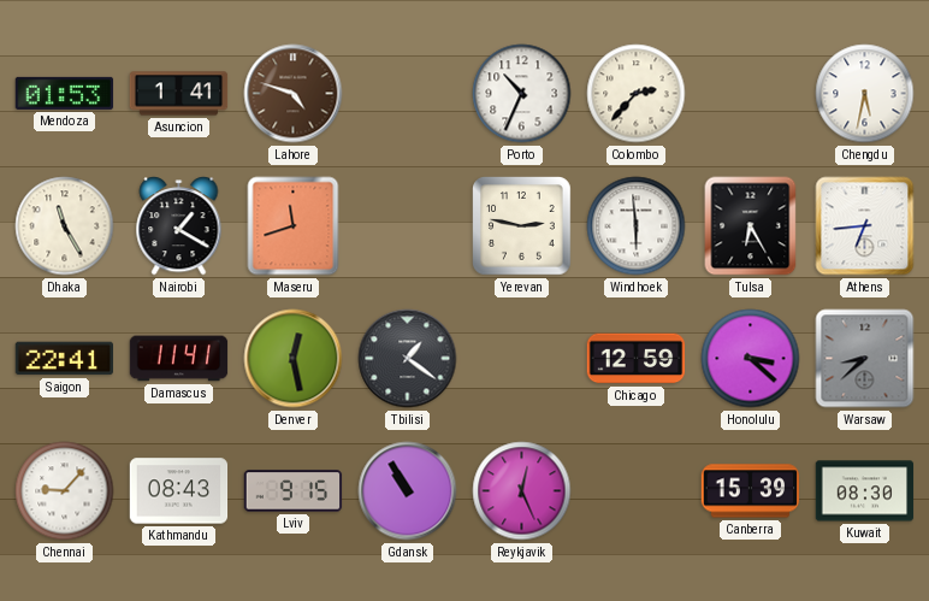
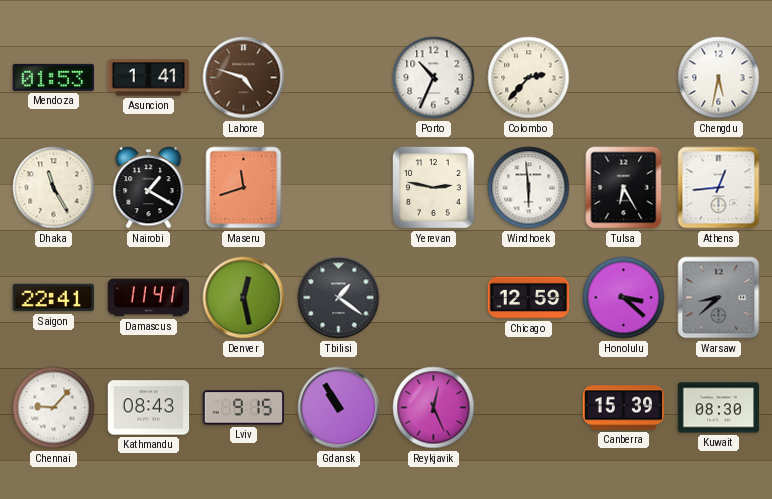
Athens: 6:44 -> 12:44
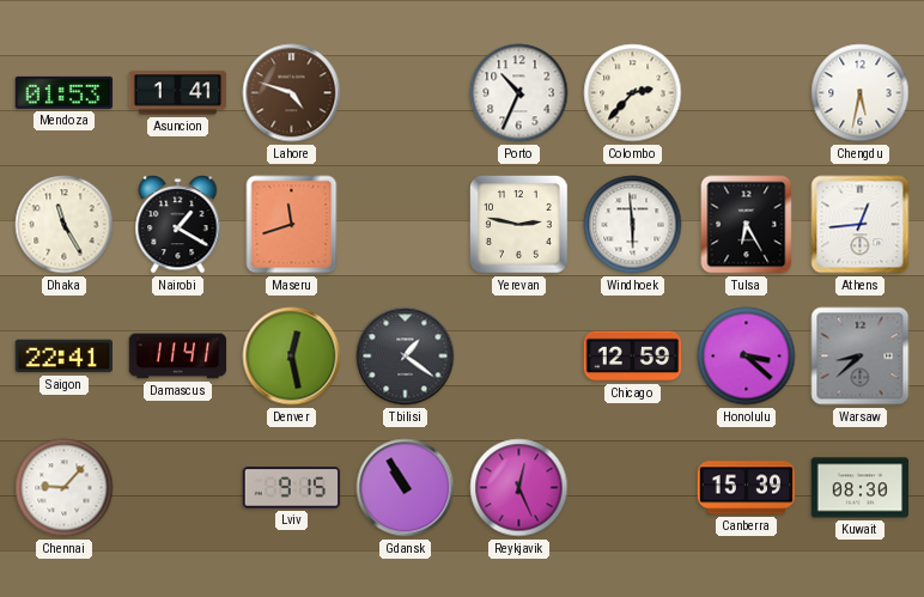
Kathmandu: 08:43 -> none
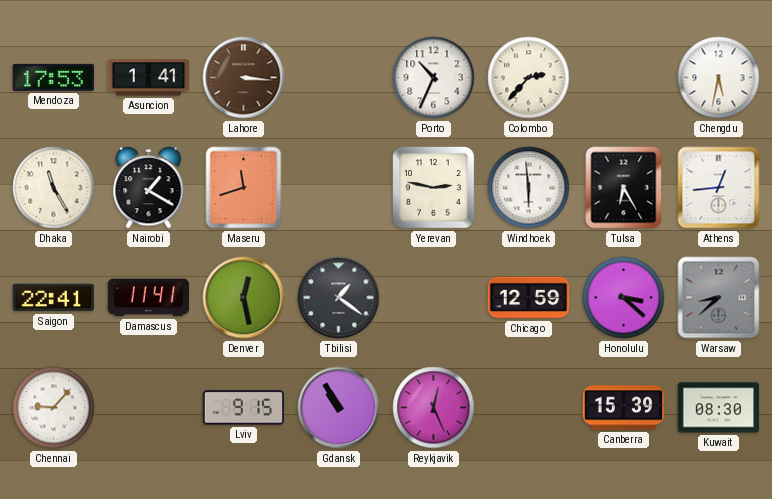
Mendoza: 01:53 -> 17:53
Lahore: 4:48 -> 3:16
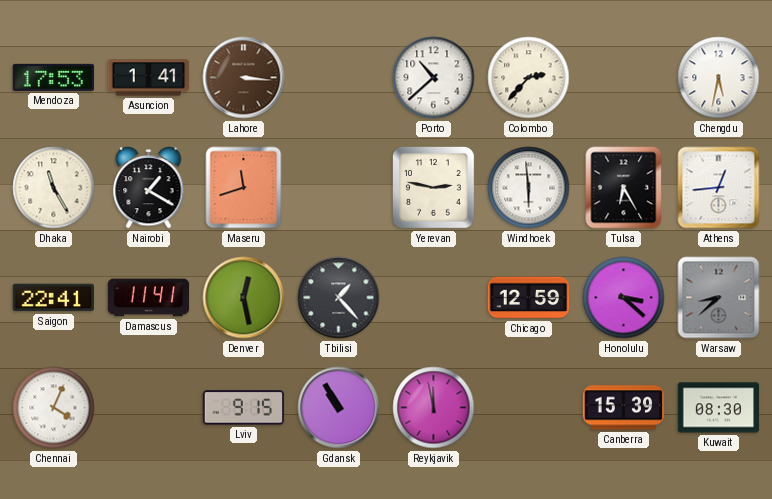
Porto: 10:34 -> 10:38
Tbilisi: 1:21 -> 1:23
Chennai: 9:07 -> 4:04
Reykjavik: 12:26 -> 11:58
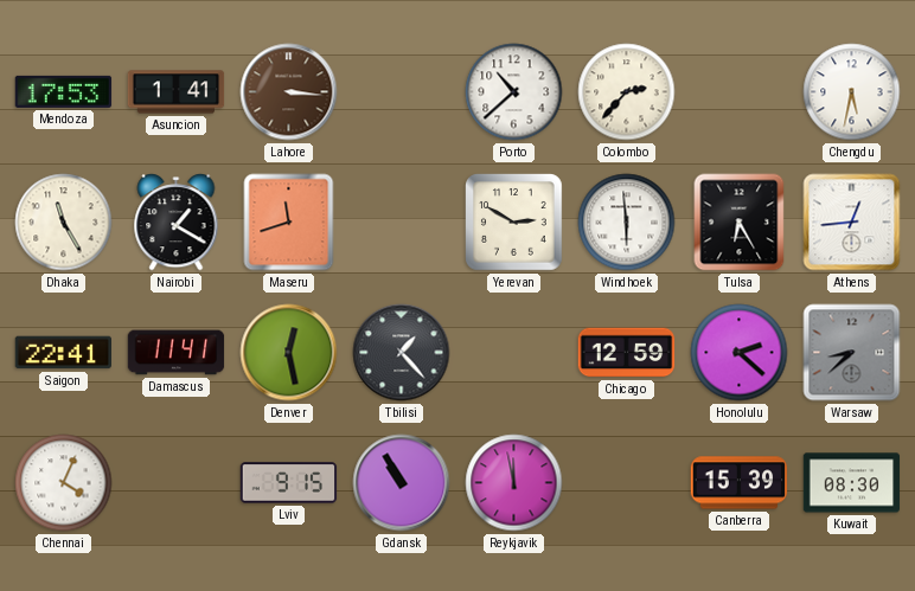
Yerevan: 2:47 -> 2:50
Honolulu: 3:22 -> 2:22
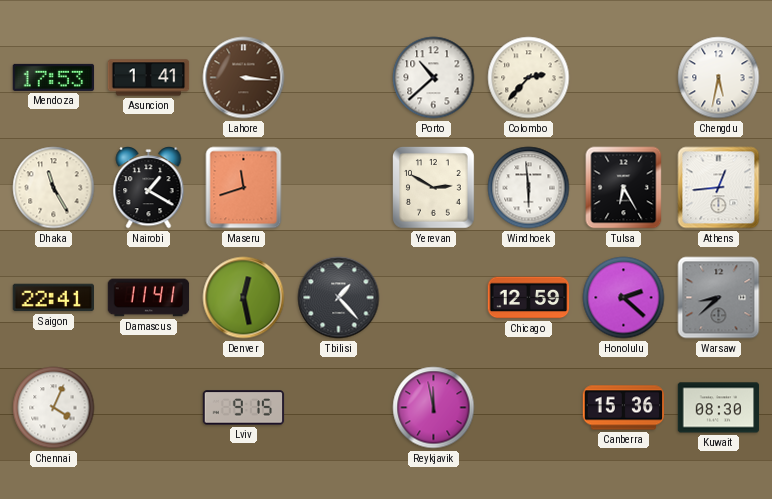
Gdansk: 10:55 -> none
Canberra: 15:39 -> 15:36
